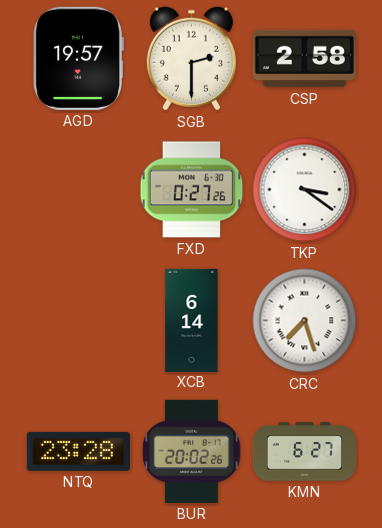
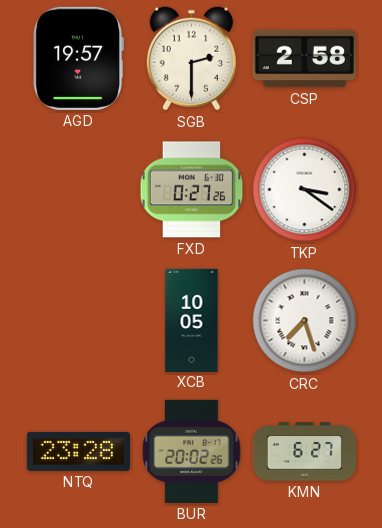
XCB: 6:14 -> 10:05
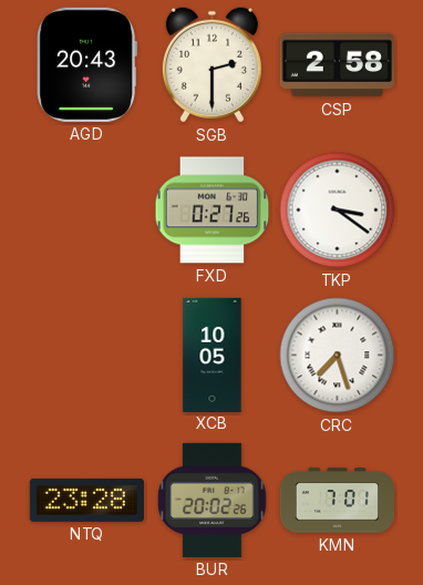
AGD: 19:57 -> 20:43
KMN: 6:27 -> 7:01
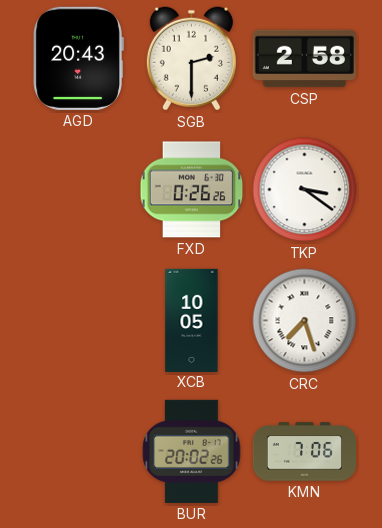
FXD: 0:27 -> 0:26
NTQ: 23:28 -> none
KMN: 7:01 -> 7:06
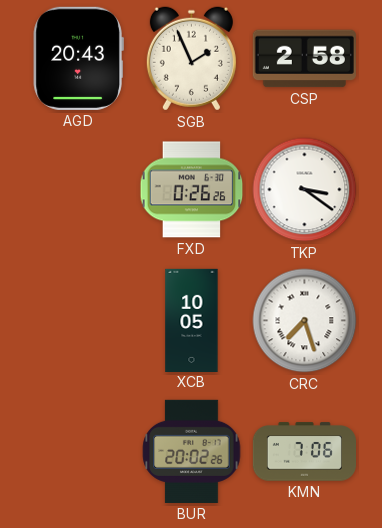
SGB: 2:30 -> 1:56
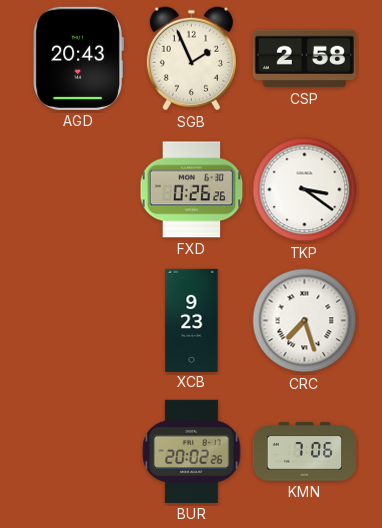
XCB: 10:05 -> 9:23
